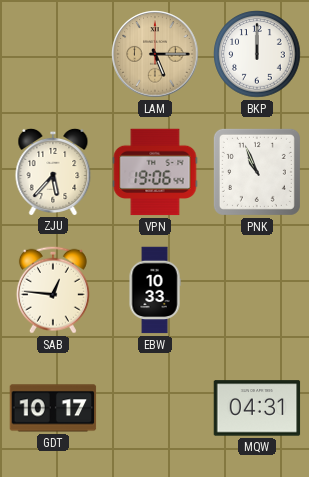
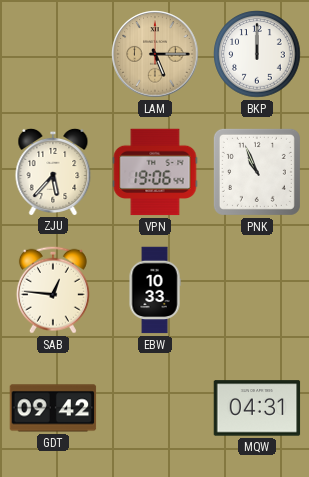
GDT: 10:17 -> 09:42
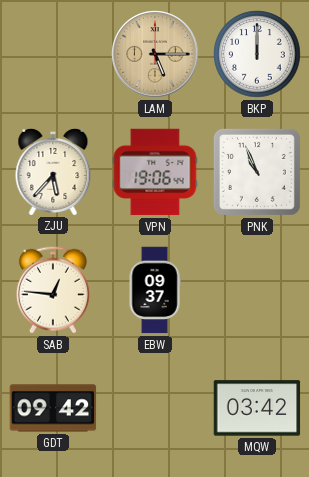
EBW: 10:33 -> 09:37
MQW: 04:31 -> 03:42
